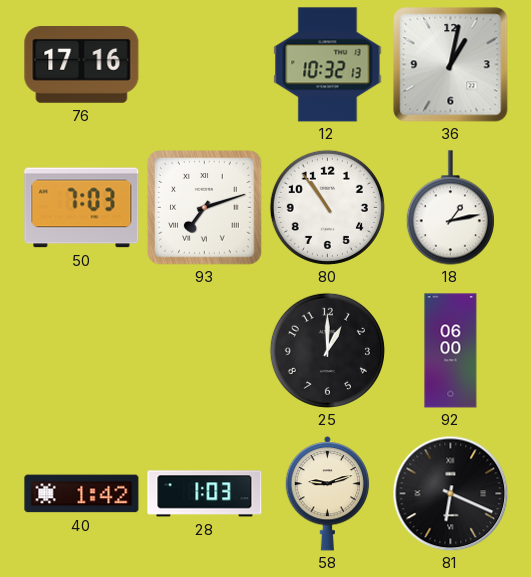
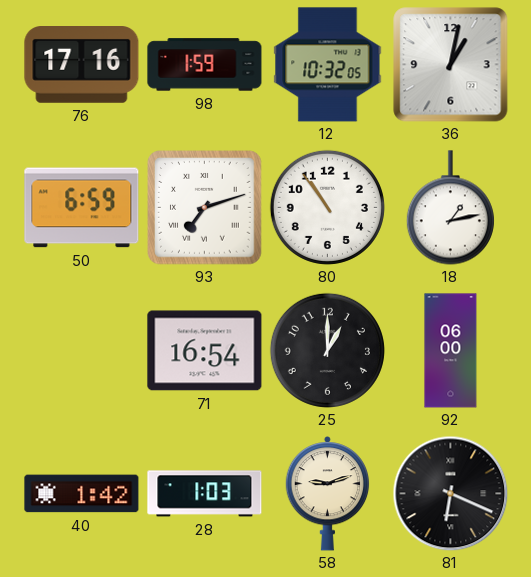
98: none -> 1:59
12: 10:32:13 -> 10:32:05
50: 7:03 -> 6:59
71: none -> 16:54
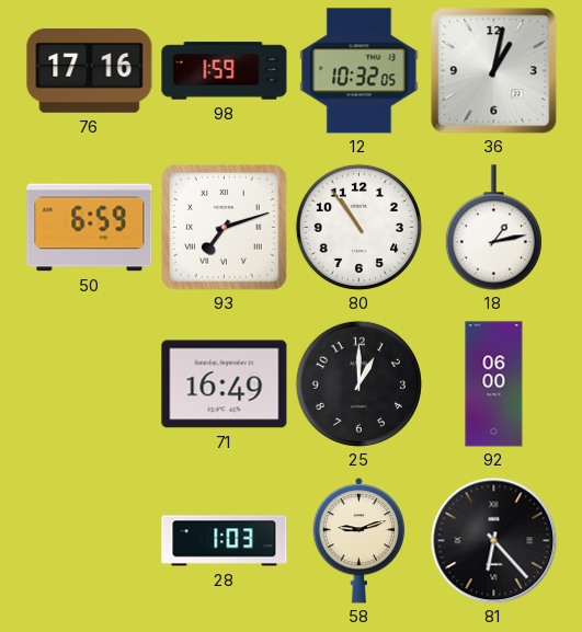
71: 16:54 -> 16:49
40: 1:42 -> none
81: 6:19 -> 6:23
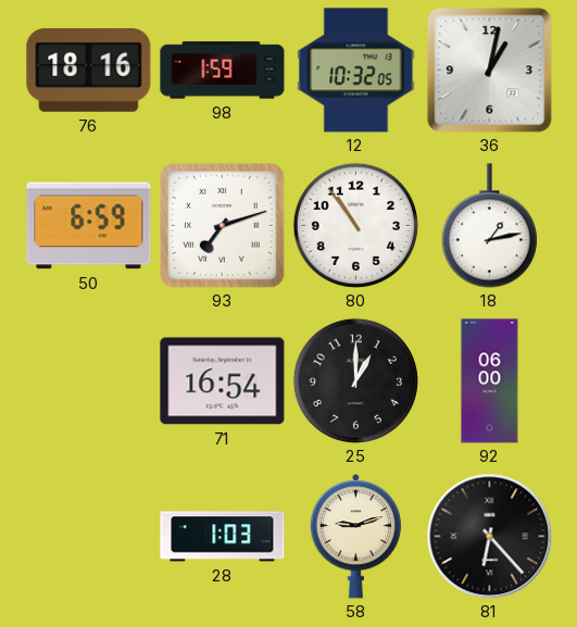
76: 17:16 -> 18:16
71: 16:49 -> 16:54
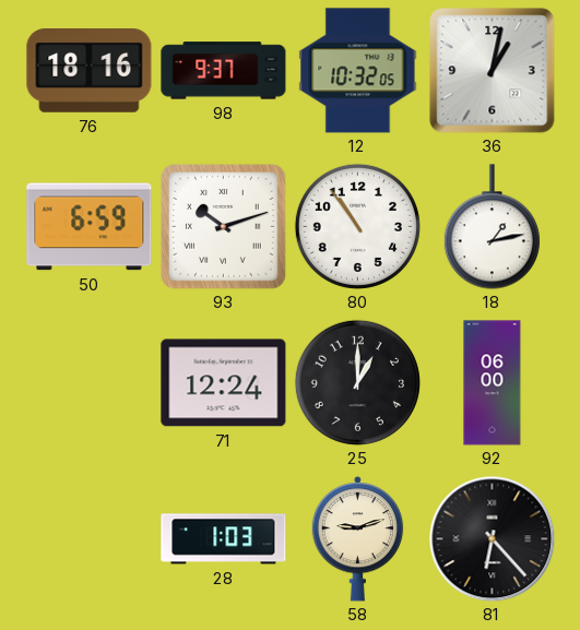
98: 1:59 -> 9:37
93: 7:12 -> 10:12
71: 16:54 -> 12:24
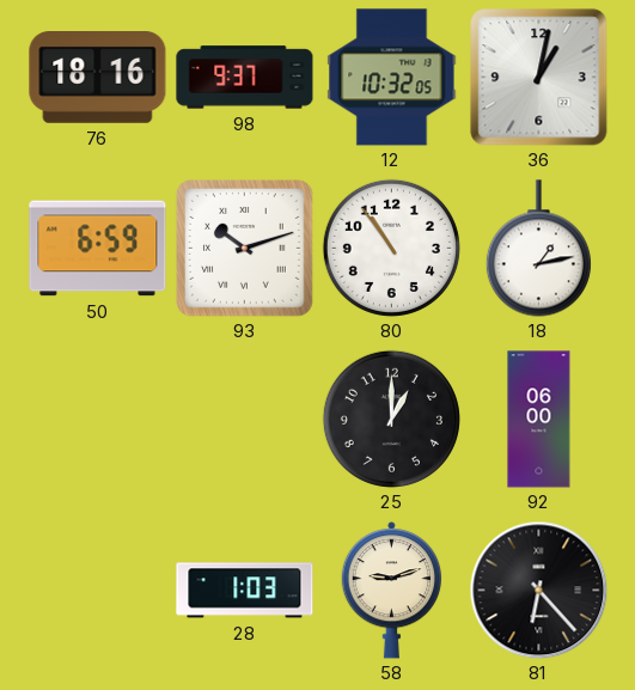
71: 12:24 -> none
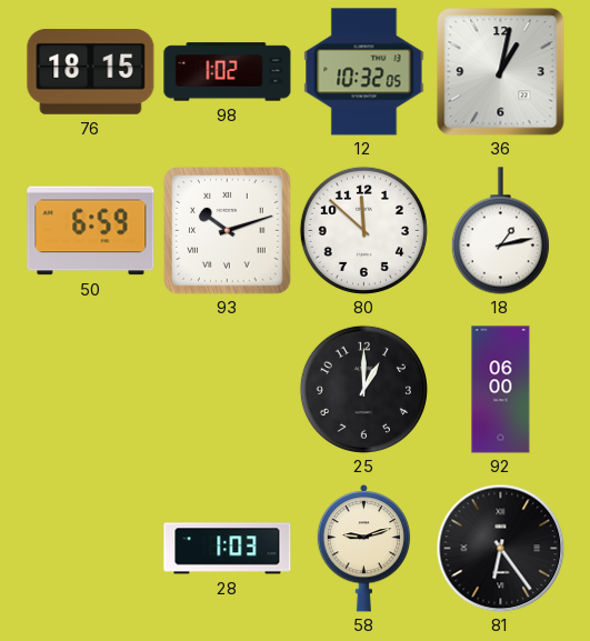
76: 18:16 -> 18:15
98: 9:37 -> 1:02
80: 10:54 -> 11:52
81: 6:23 -> 6:24
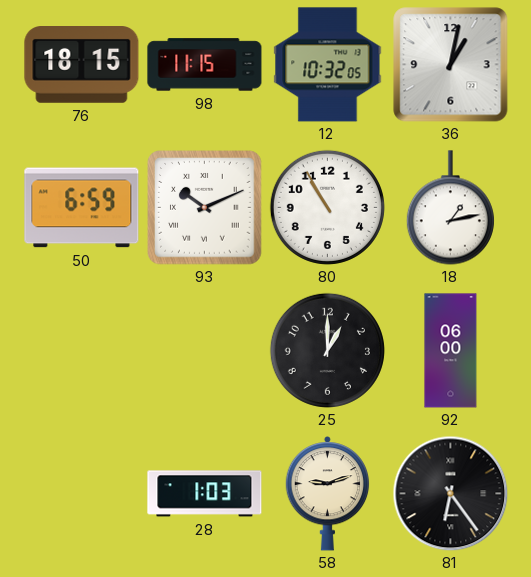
98: 1:02 -> 11:15
93: 10:12 -> 10:11
80: 11:52 -> 10:55
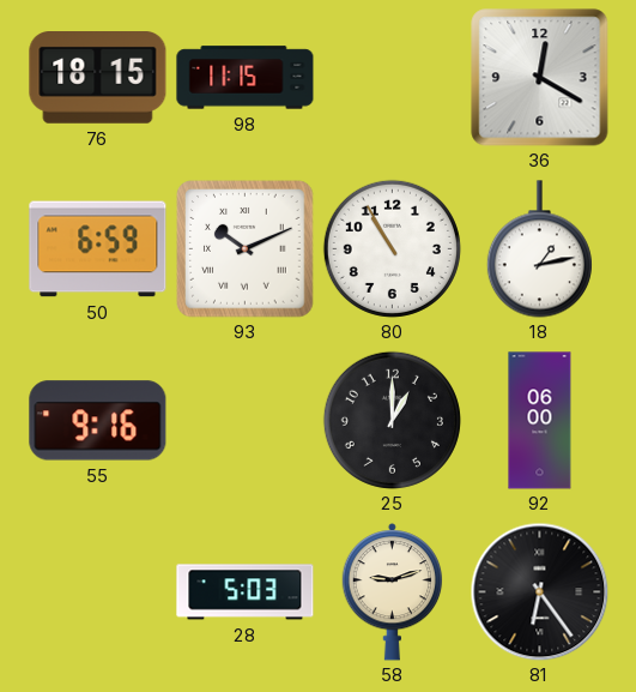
12: 10:32 -> none
36: 1:02 -> 12:20
55: none -> 9:16
28: 1:03 -> 5:03
